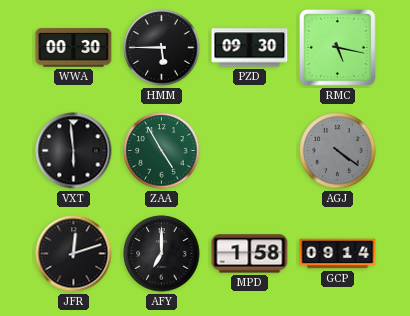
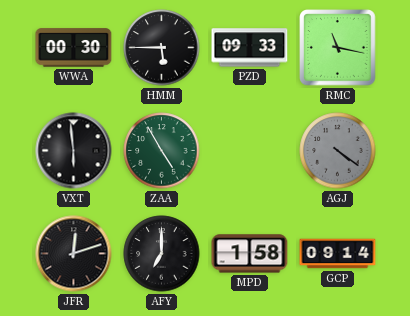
PZD: 09:30 -> 09:33
RMC: 5:17 -> 11:17
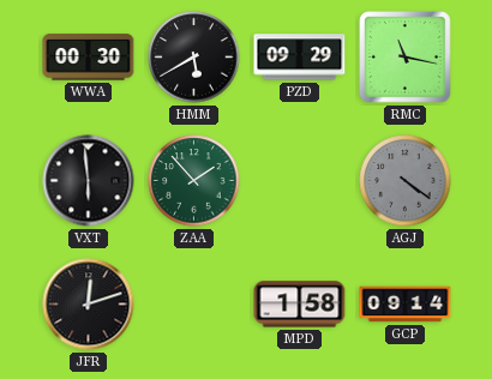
HMM: 5:45 -> 5:40
PZD: 09:33 -> 09:29
ZAA: 4:55 -> 1:53
AFY: 7:00 -> none
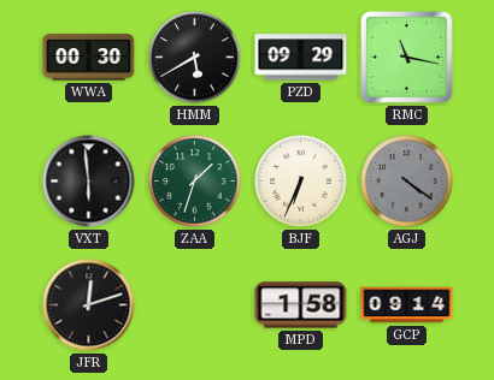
ZAA: 1:53 -> 1:33
BJF: none -> 6:34
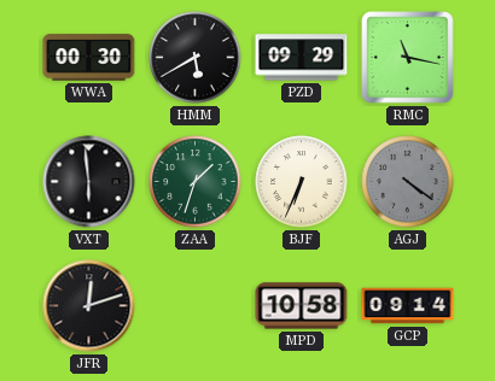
MPD: 1:58 -> 10:58
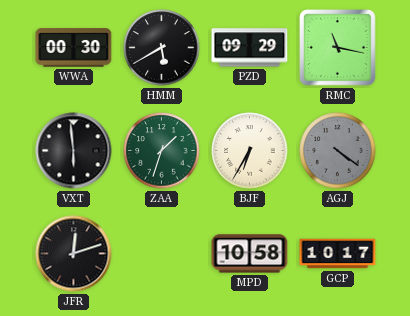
BJF: 6:34 -> 6:35
GCP: 09:14 -> 10:17
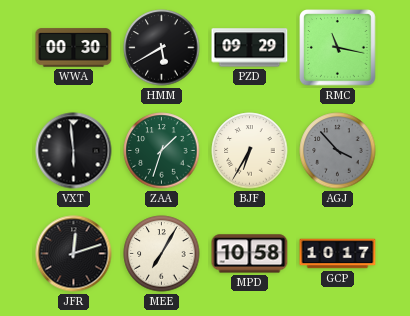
AGJ: 4:21 -> 3:53
MEE: none -> 7:05
